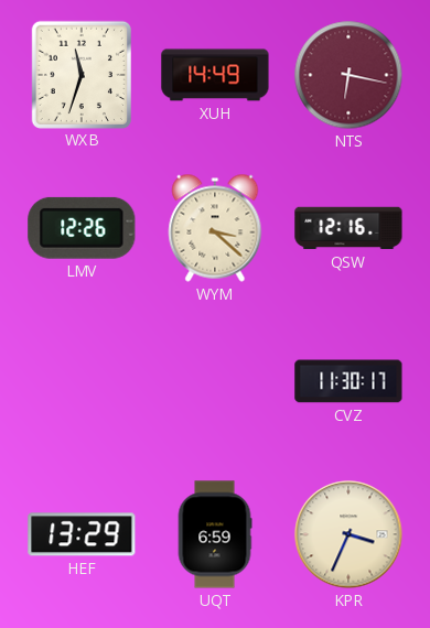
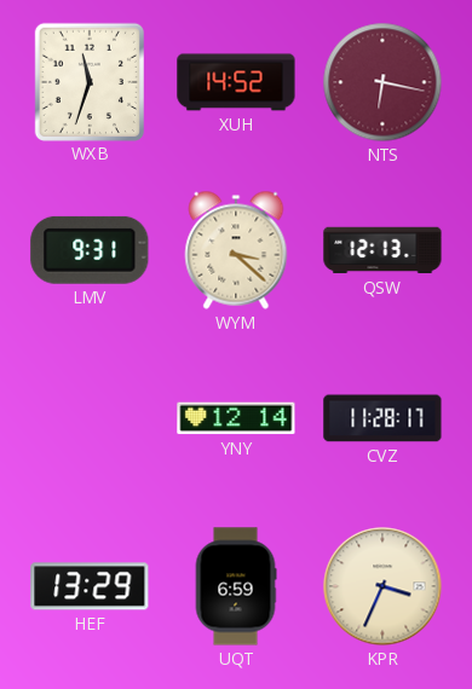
XUH: 14:49 -> 14:52
LMV: 12:26 -> 9:31
QSW: 12:16 -> 12:13
YNY: none -> 12:14
CVZ: 11:30 -> 11:28
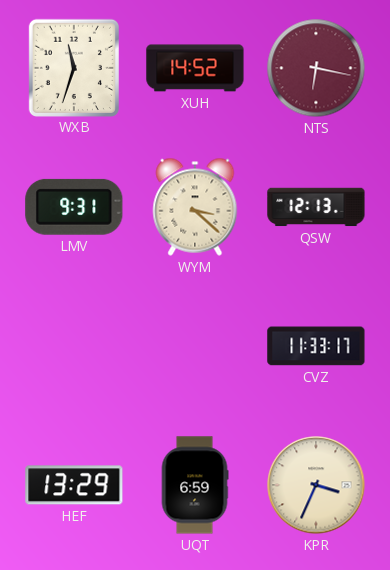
YNY: 12:14 -> none
CVZ: 11:28 -> 11:33
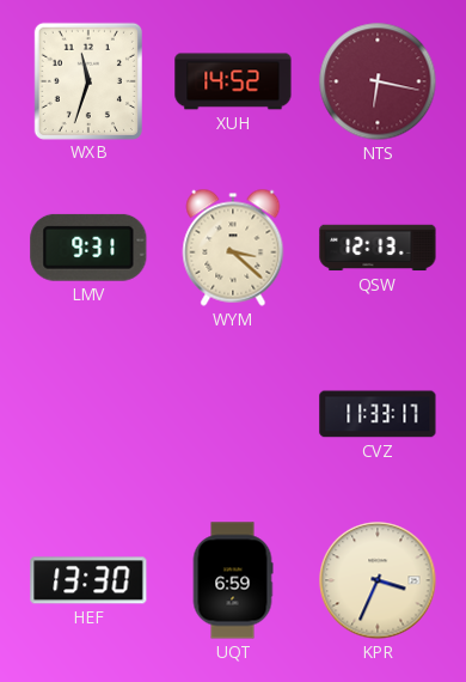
HEF: 13:29 -> 13:30
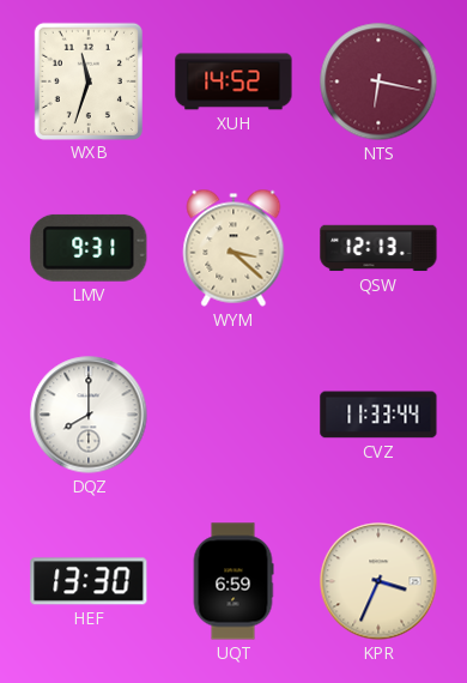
DQZ: none -> 8:00
CVZ: 11:33:17 -> 11:33:44
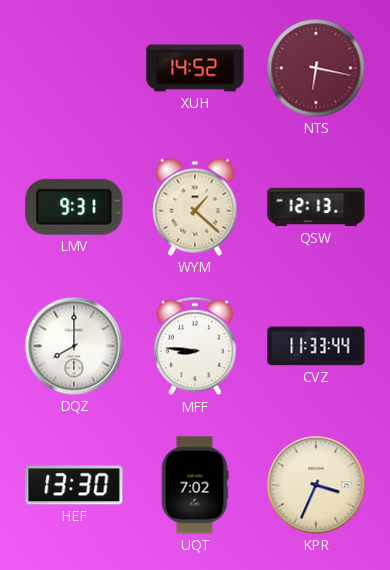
WXB: 11:33 -> none
WYM: 3:22 -> 1:22
MFF: none -> 8:46
UQT: 6:59 -> 7:02
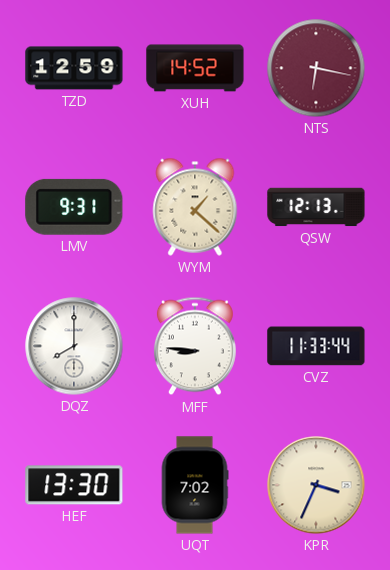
TZD: none -> 12:59
